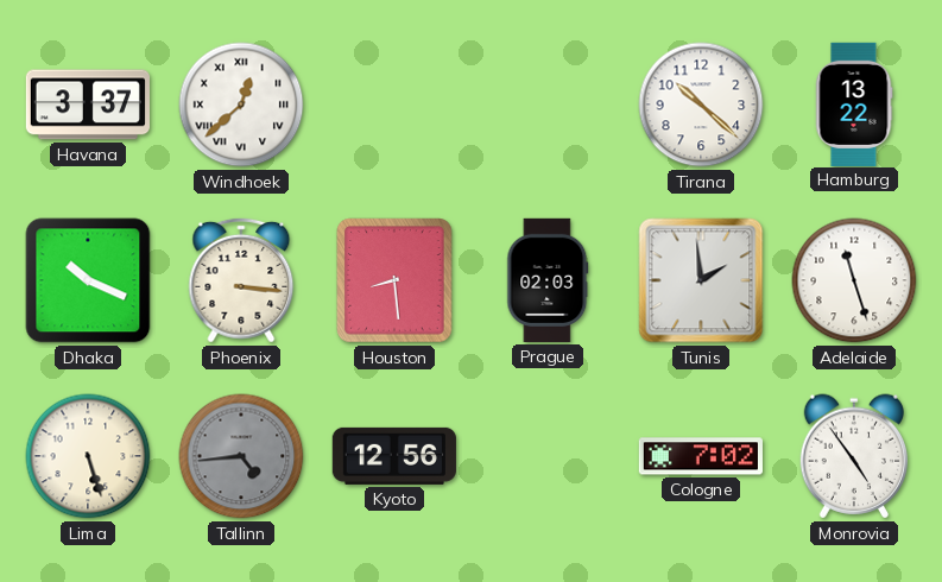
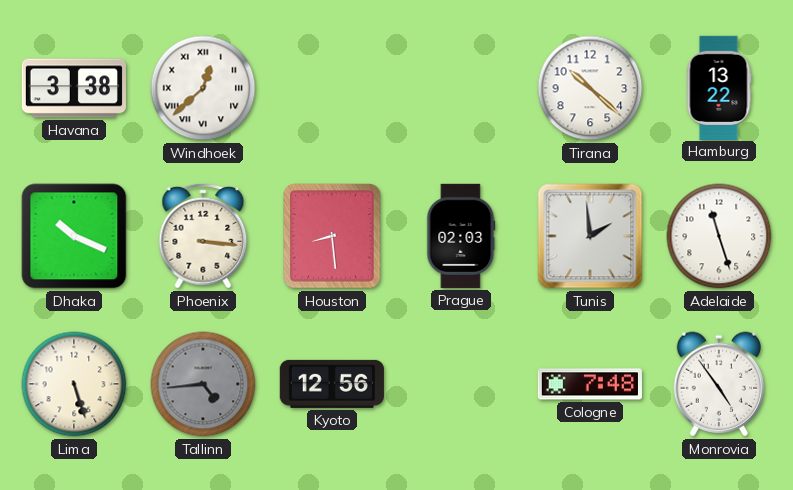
Havana: 3:37 -> 3:38
Cologne: 7:02 -> 7:48
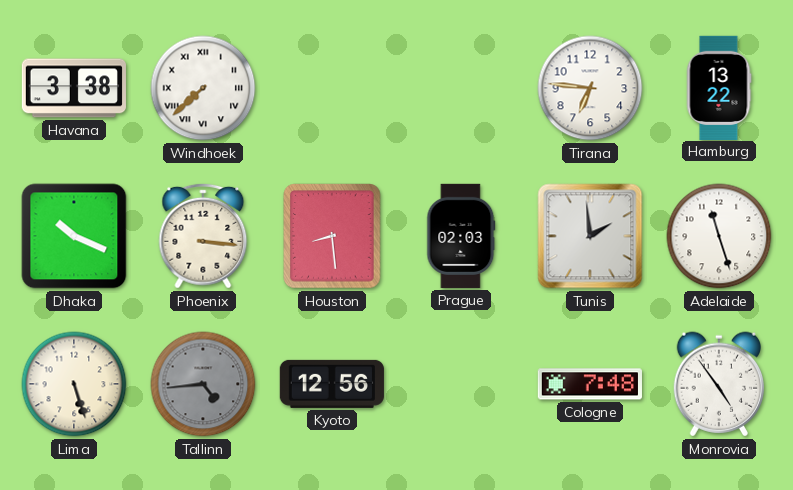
Windhoek: 12:38 -> 7:38
Tirana: 10:22 -> 6:46
